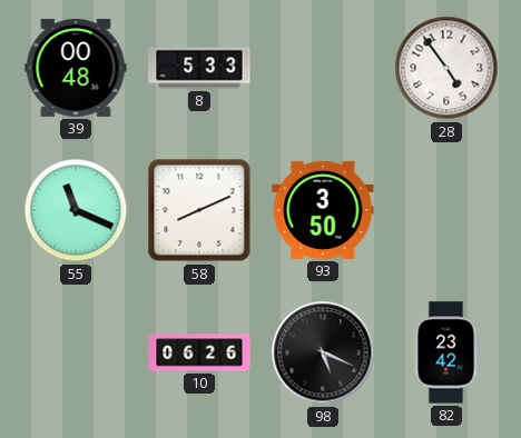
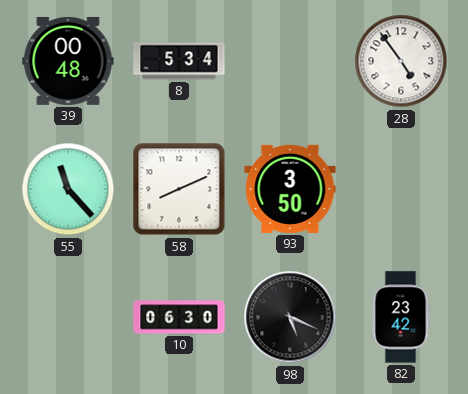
8: 5:33 -> 5:34
55: 11:19 -> 11:23
10: 06:26 -> 06:30
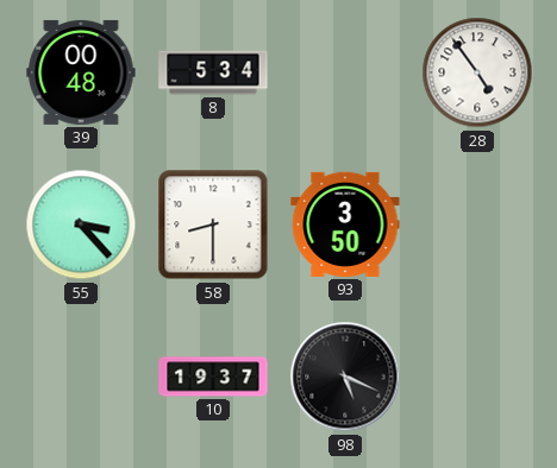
55: 11:23 -> 3:23
58: 8:11 -> 8:30
10: 06:30 -> 19:37
82: 23:42 -> none
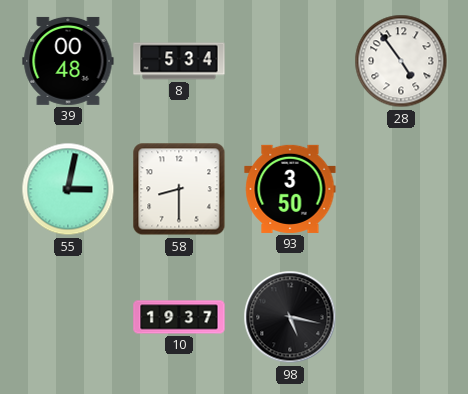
55: 3:23 -> 3:02
98: 5:19 -> 5:17
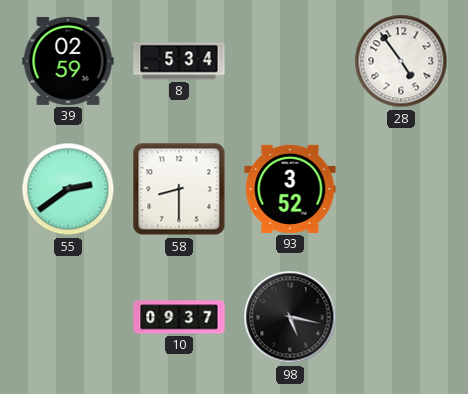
39: 00:48 -> 02:59
55: 3:02 -> 2:39
93: 3:50 -> 3:52
10: 19:37 -> 09:37
